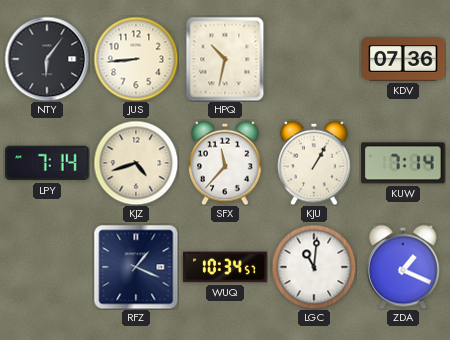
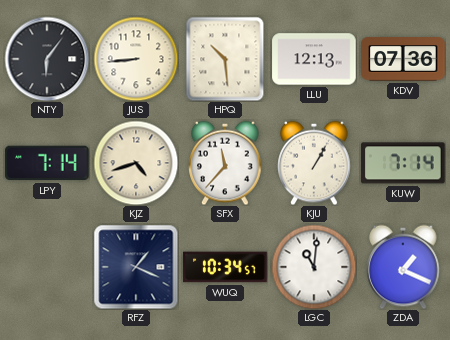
HPQ: 10:32 -> 10:29
LLU: none -> 12:13
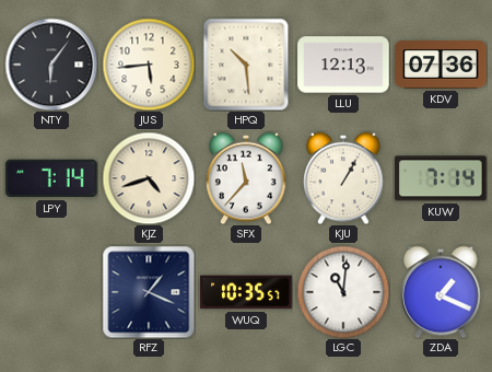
JUS: 8:44 -> 5:44
WUQ: 10:34 -> 10:35
